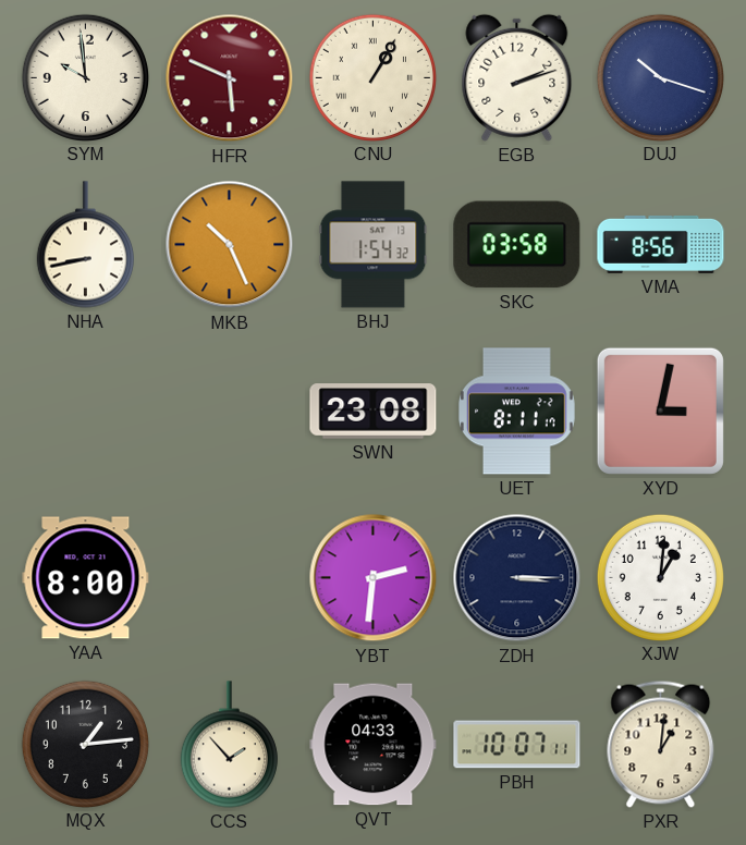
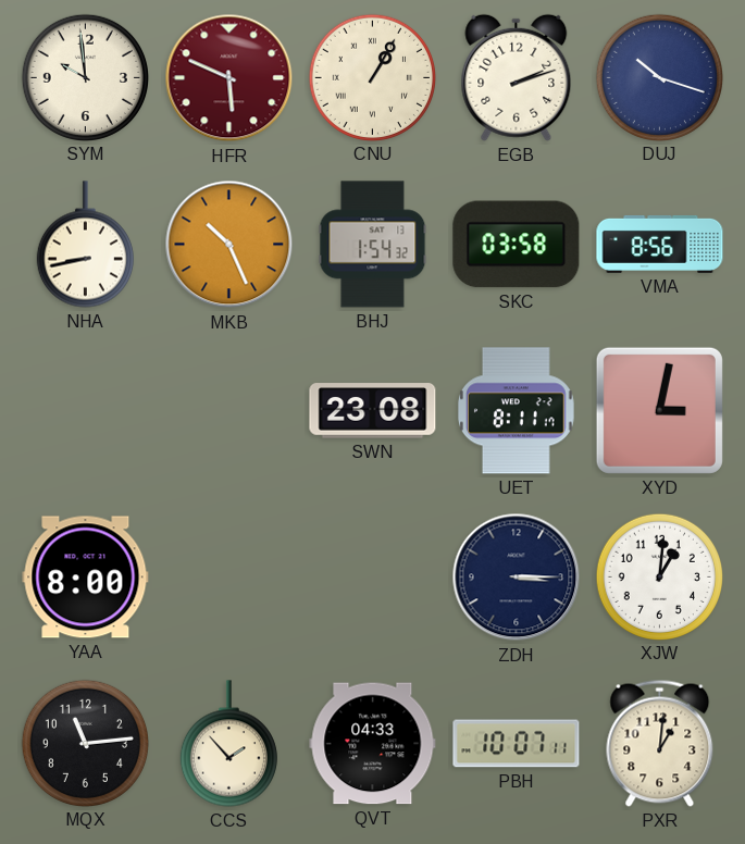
YBT: 2:31 -> none
MQX: 1:14 -> 11:14
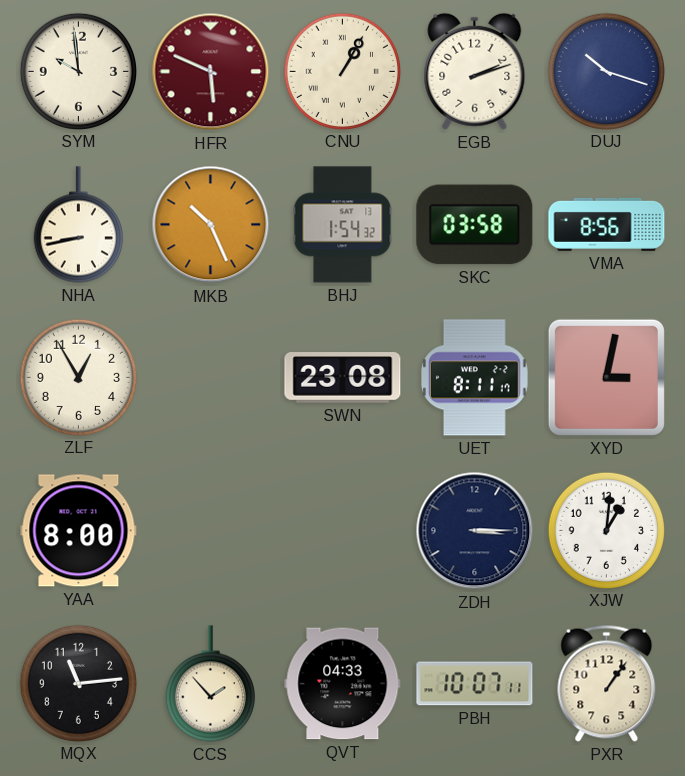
ZLF: none -> 12:55
PXR: 1:01 -> 1:06
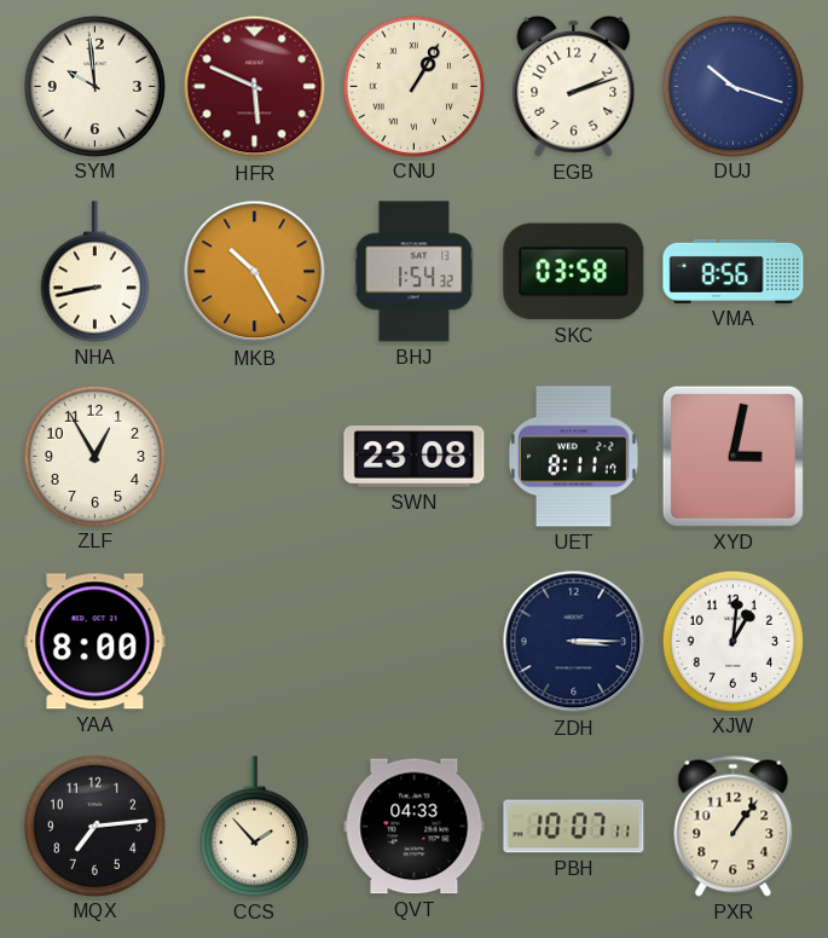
MKB: 10:26 -> 10:25
MQX: 11:14 -> 7:14
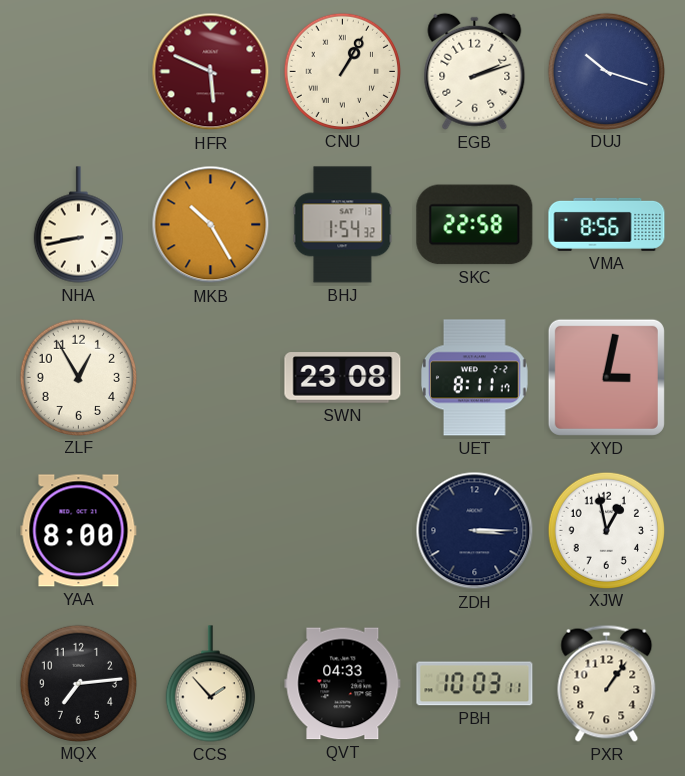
SYM: 9:59 -> none
SKC: 03:58 -> 22:58
XJW: 1:01 -> 12:58
PBH: 10:07 -> 10:03
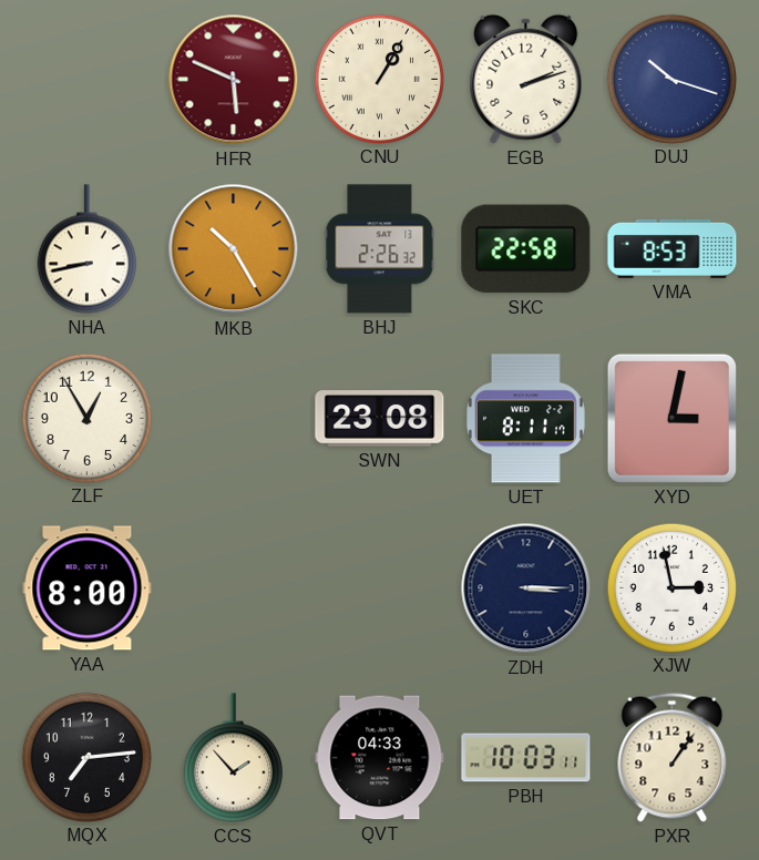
BHJ: 1:54 -> 2:26
VMA: 8:56 -> 8:53
XJW: 12:58 -> 2:58
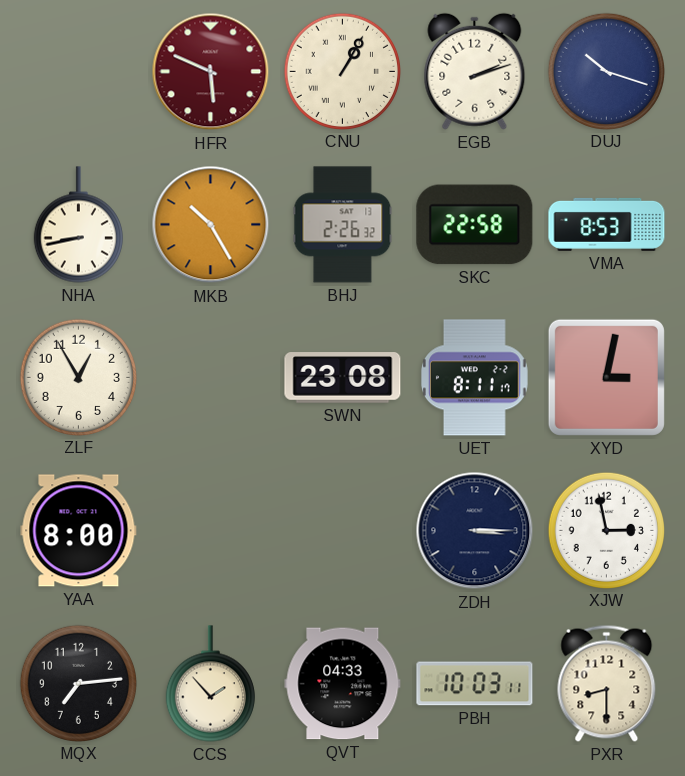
PXR: 1:06 -> 8:30
